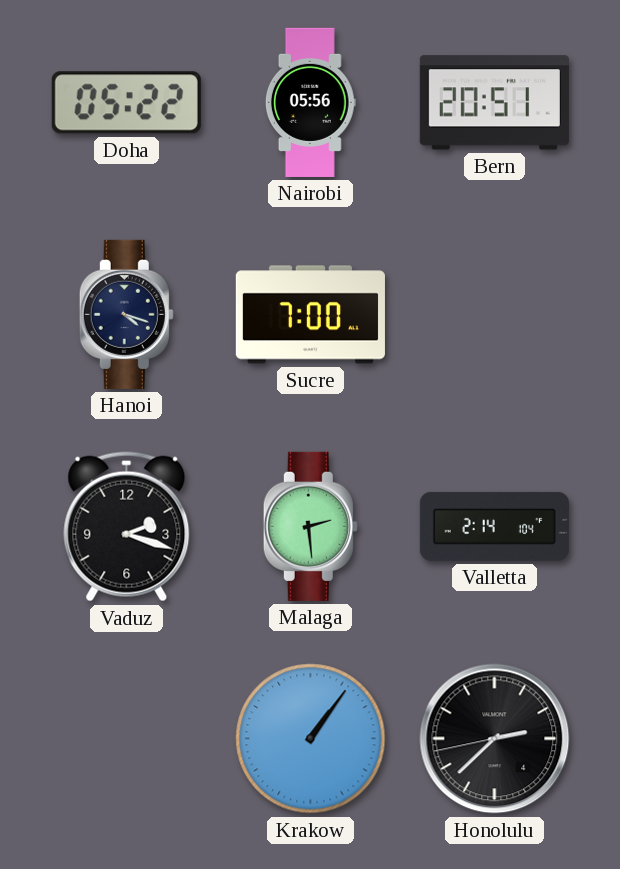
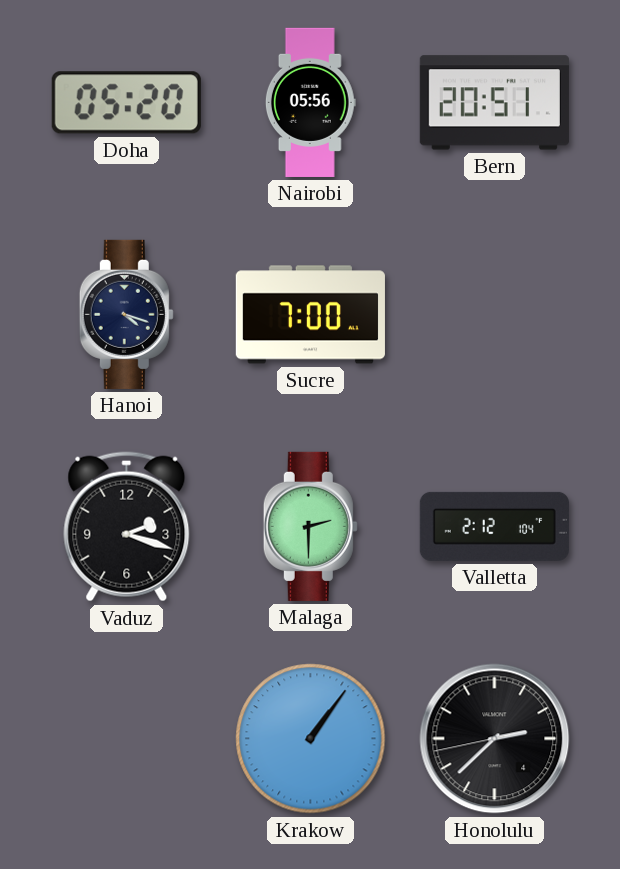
Doha: 05:22 -> 05:20
Malaga: 2:29 -> 2:30
Valletta: 2:14 -> 2:12
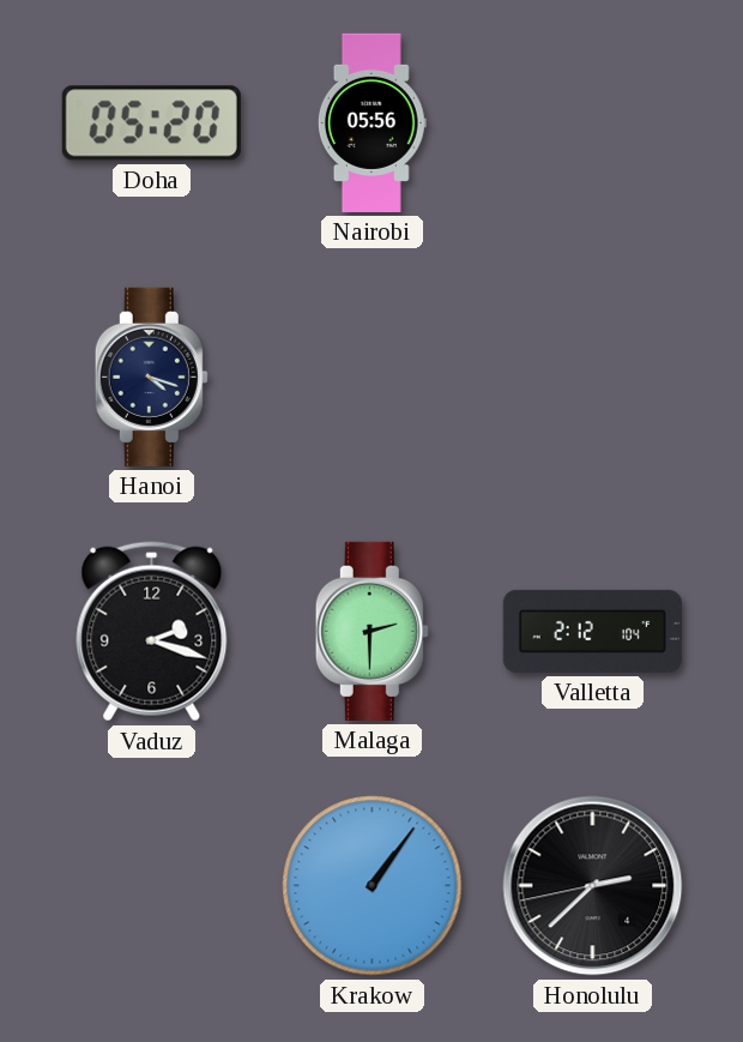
Bern: 20:51 -> none
Sucre: 7:00 -> none
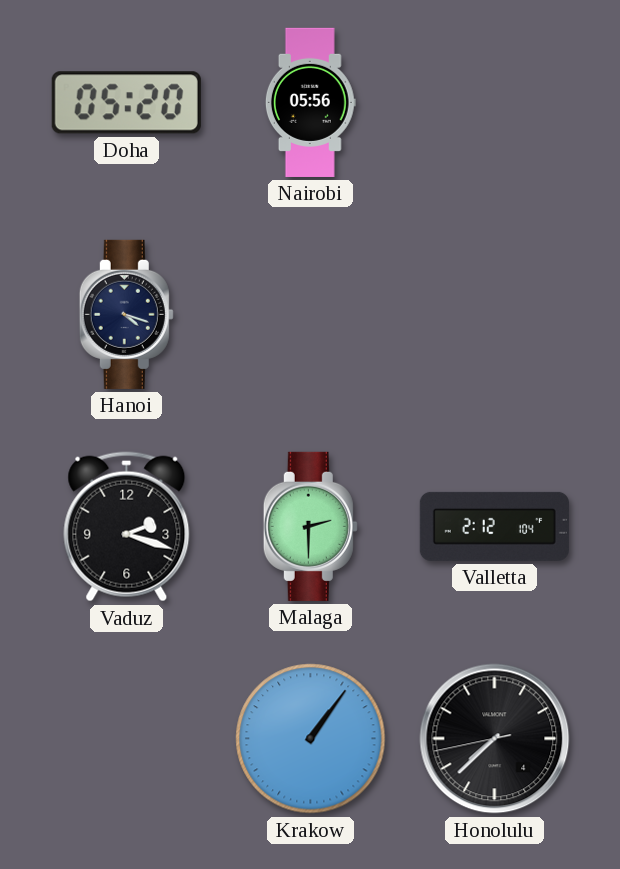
Honolulu: 2:37 -> 7:37
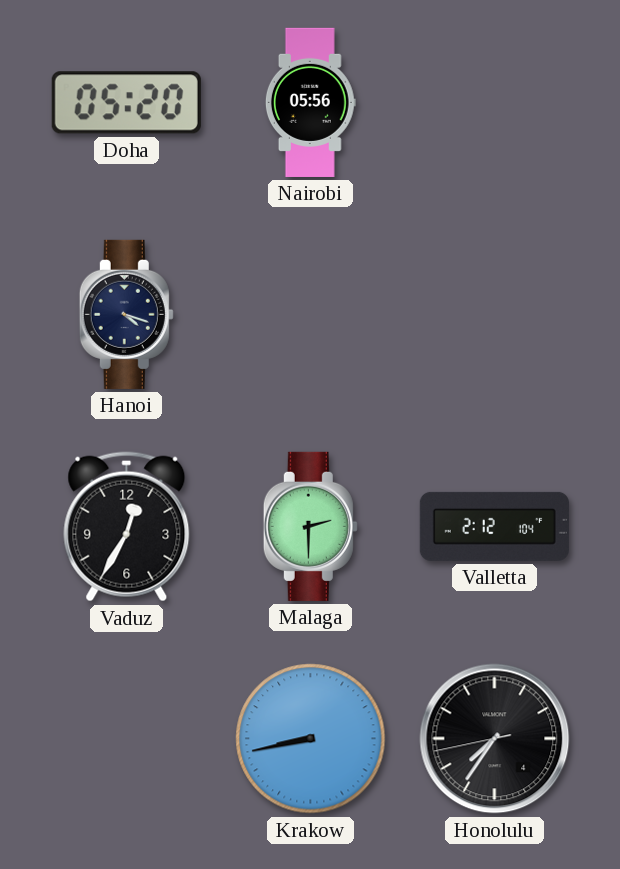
Vaduz: 2:18 -> 12:35
Krakow: 1:06 -> 8:43
Honolulu: 7:37 -> 7:35
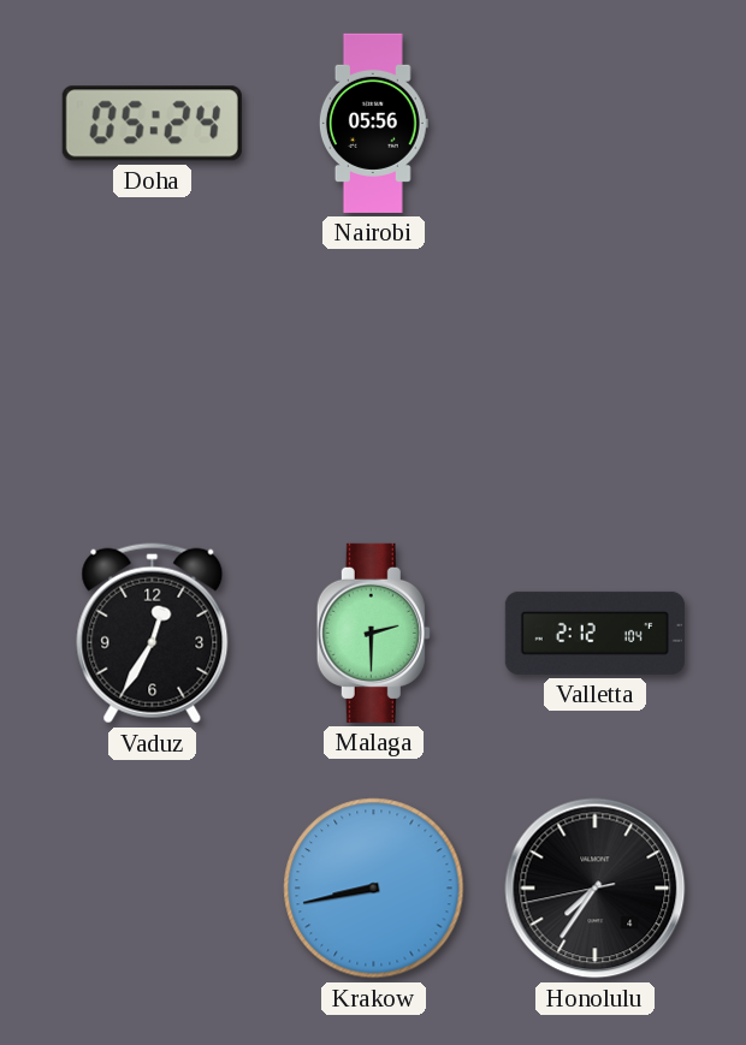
Doha: 05:20 -> 05:24
Hanoi: 4:18 -> none
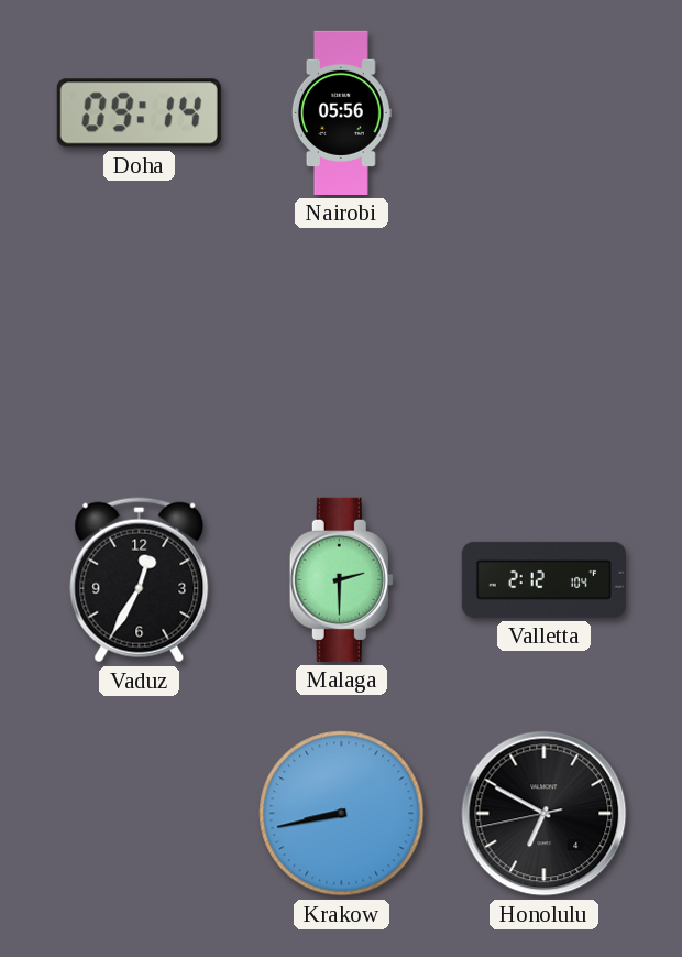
Doha: 05:24 -> 09:14
Honolulu: 7:35 -> 6:49
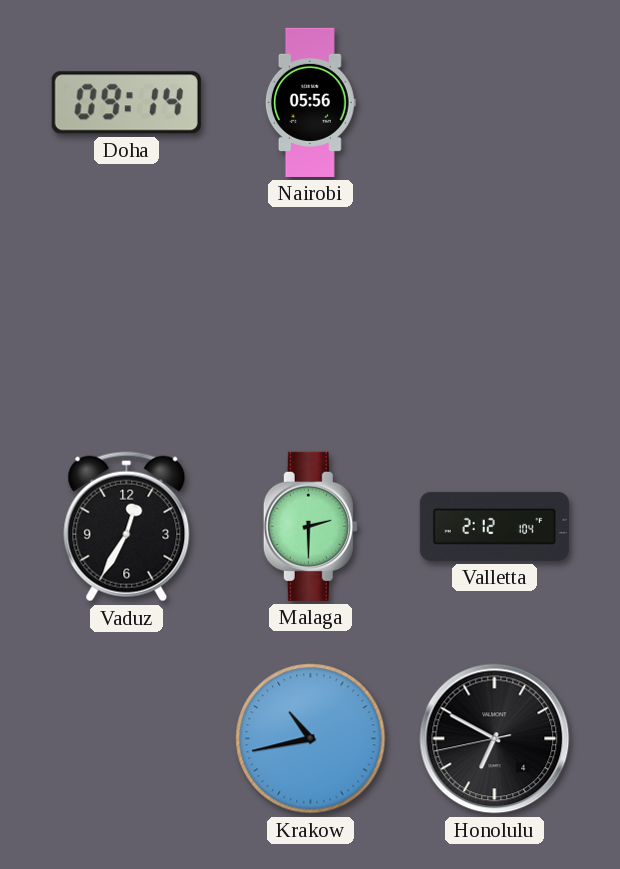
Krakow: 8:43 -> 10:43
